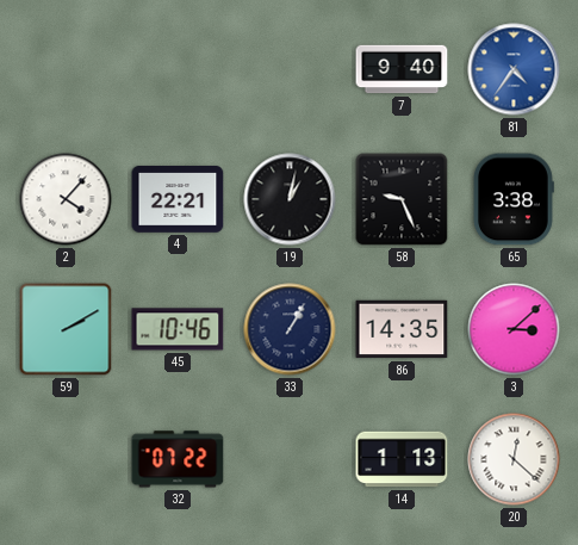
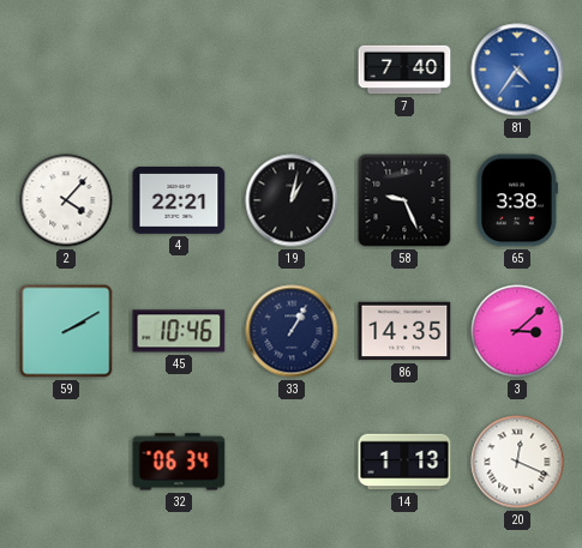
7: 9:40 -> 7:40
32: 07:22 -> 06:34
20: 12:22 -> 12:19
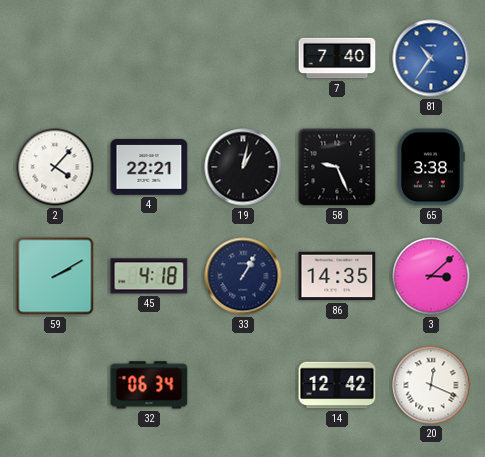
81: 4:36 -> 10:36
45: 10:46 -> 4:18
14: 1:13 -> 12:42
